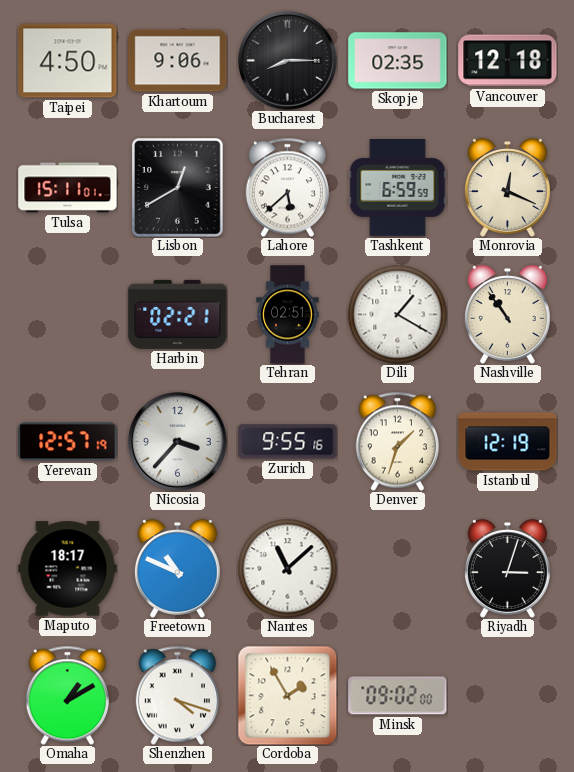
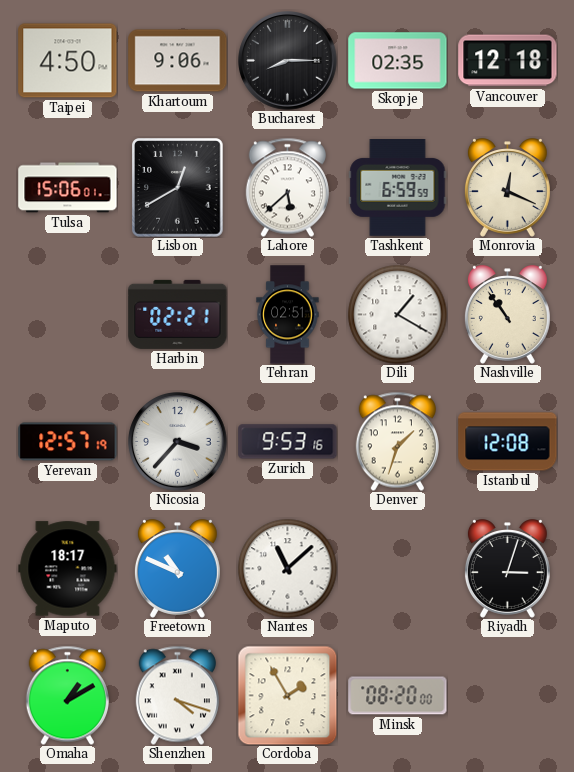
Tulsa: 15:11 -> 15:06
Zurich: 9:55 -> 9:53
Istanbul: 12:19 -> 12:08
Minsk: 09:02 -> 08:20
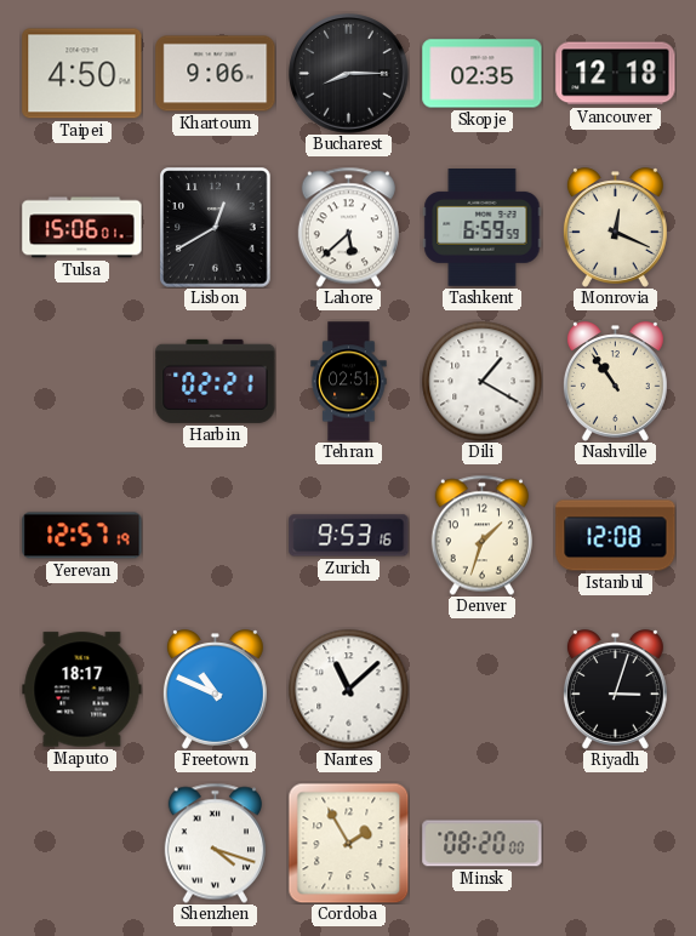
Nicosia: 3:37 -> none
Omaha: 1:10 -> none
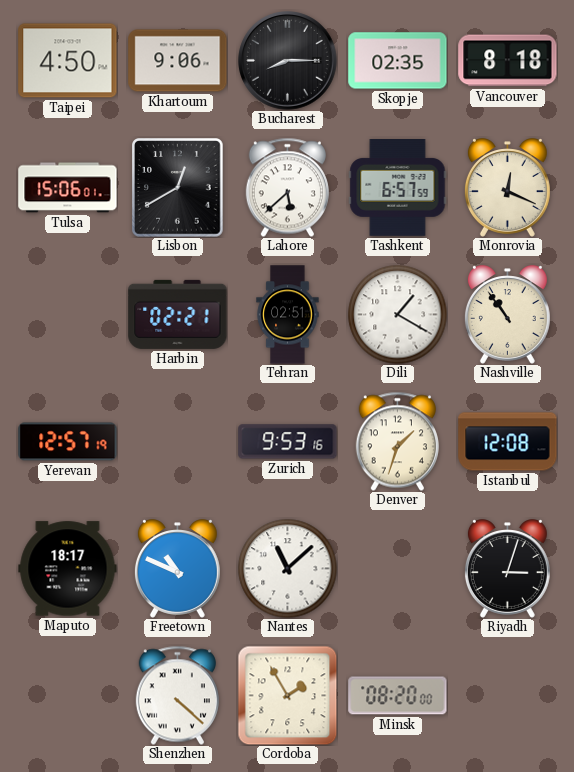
Vancouver: 12:18 -> 8:18
Tashkent: 6:59 -> 6:57
Shenzhen: 4:18 -> 4:22
